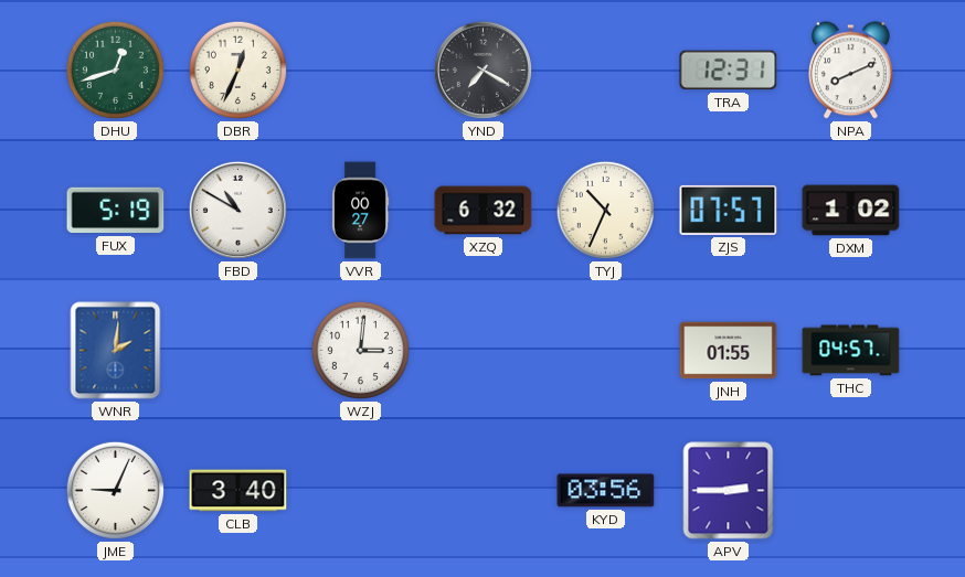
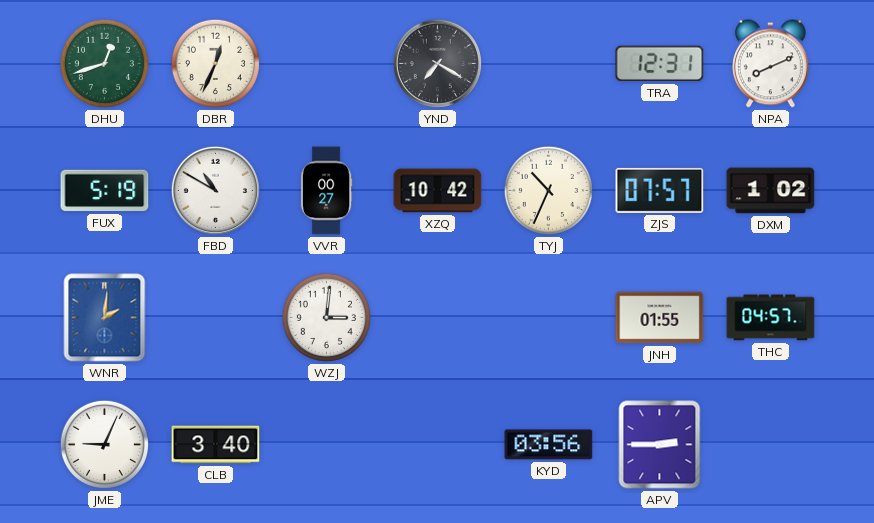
XZQ: 6:32 -> 10:42
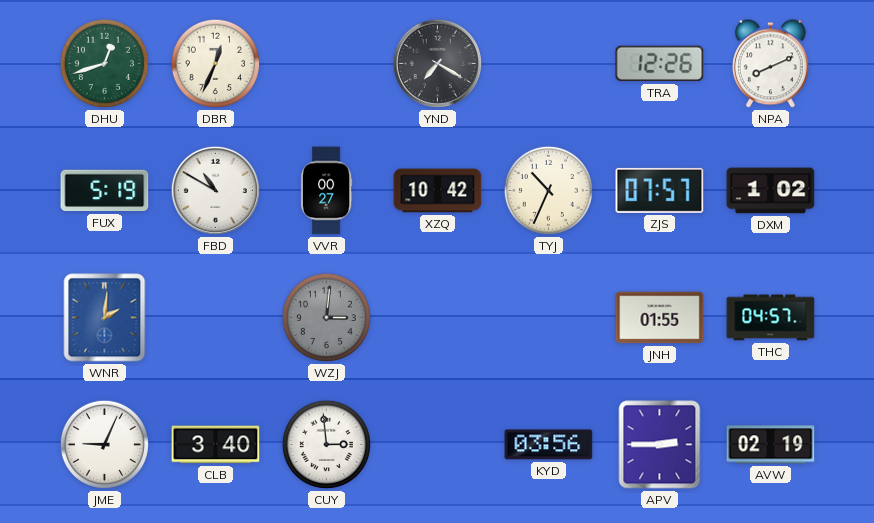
TRA: 12:31 -> 12:26
WZJ dial: white -> grey
CUY: none -> 2:59
AVW: none -> 02:19
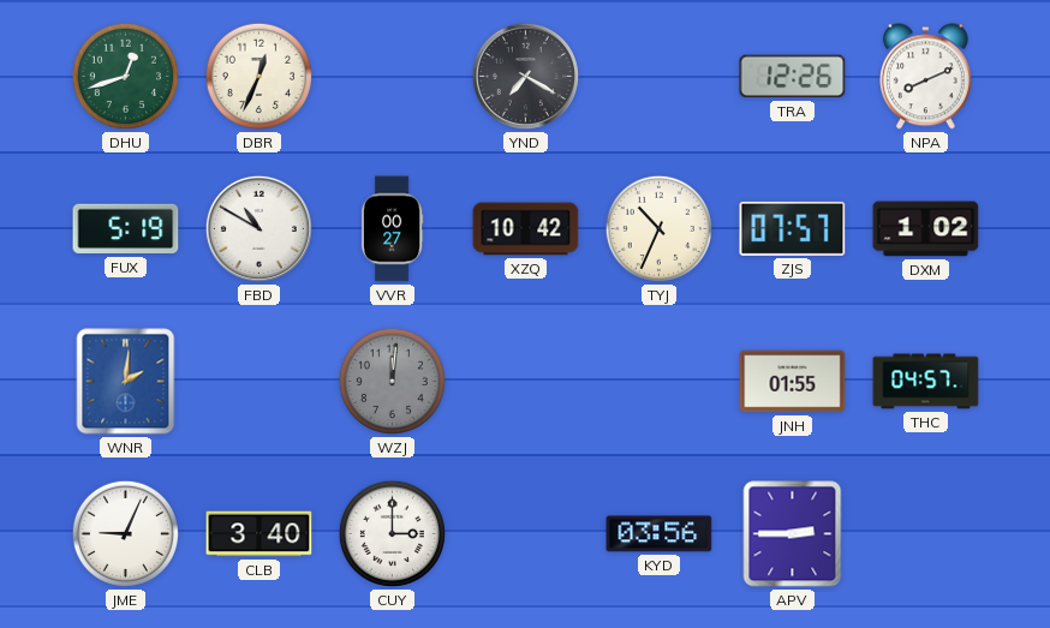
WZJ: 3:01 -> 12:01
CUY: 2:59 -> 3:00
AVW: 02:19 -> none
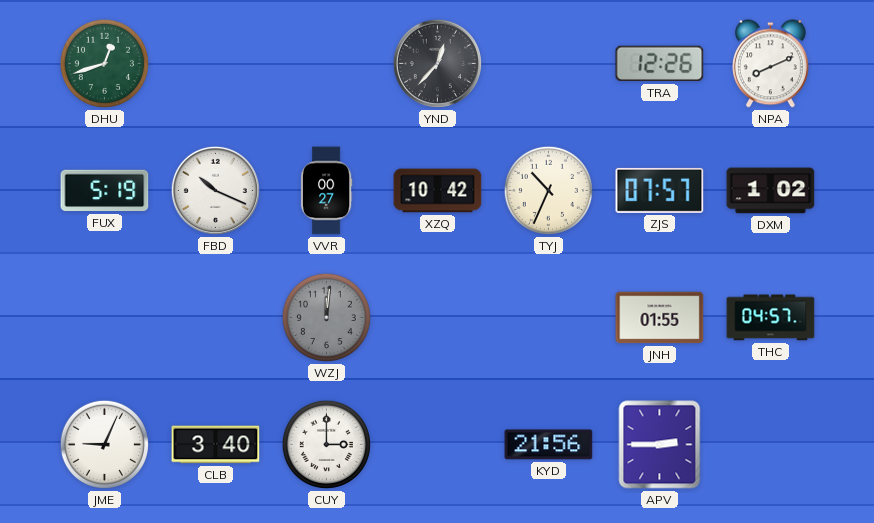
DBR: 12:34 -> none
YND: 7:20 -> 12:37
FBD: 10:50 -> 10:19
WNR: 2:01 -> none
KYD: 03:56 -> 21:56
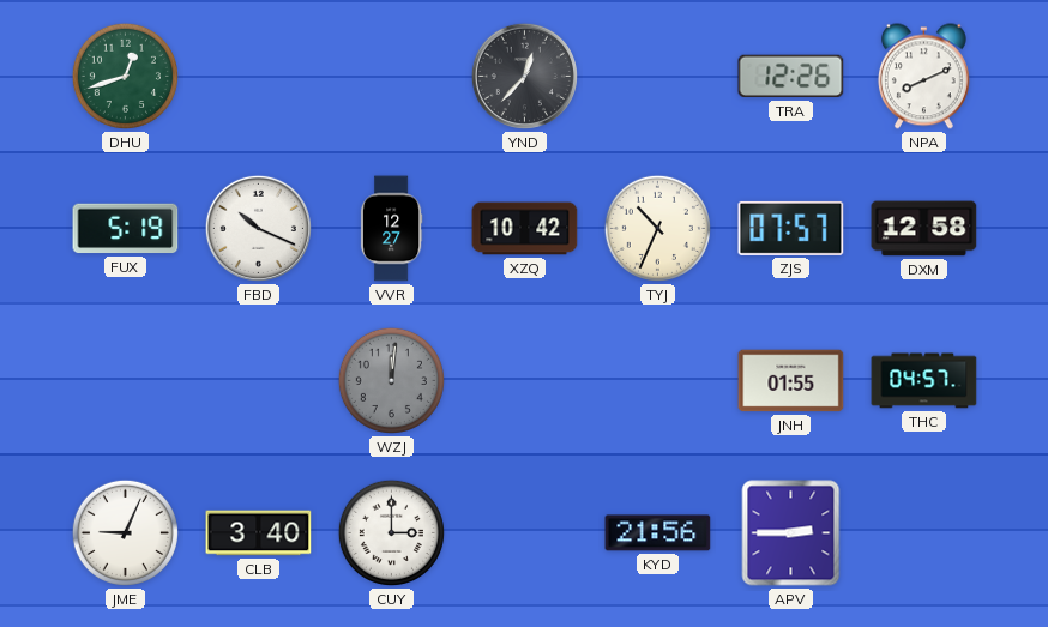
VVR: 00:27 -> 12:27
DXM: 1:02 -> 12:58
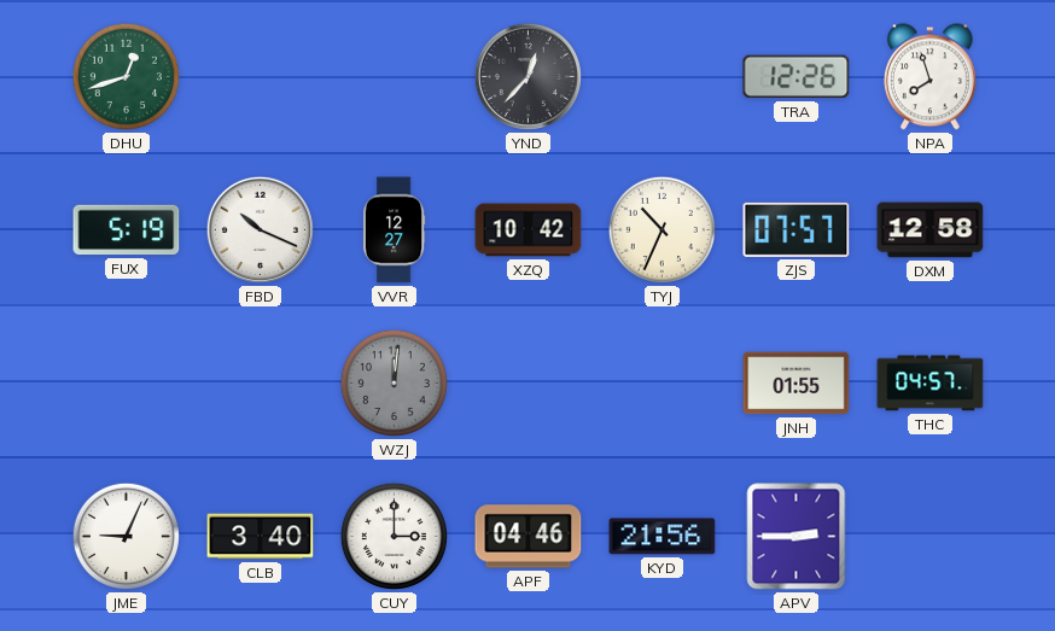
NPA: 8:11 -> 7:57
APF: none -> 04:46
